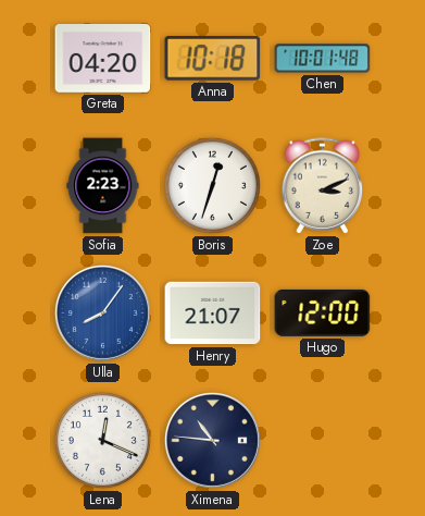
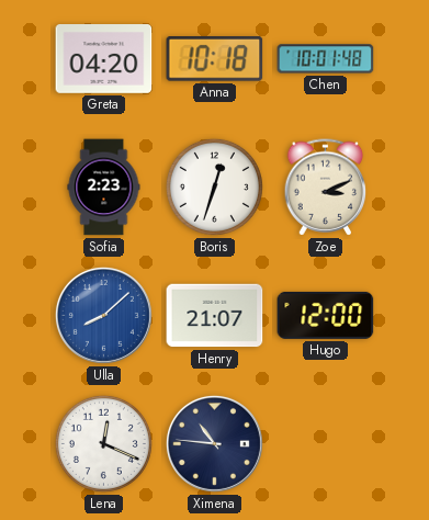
Ulla: 8:06 -> 8:08
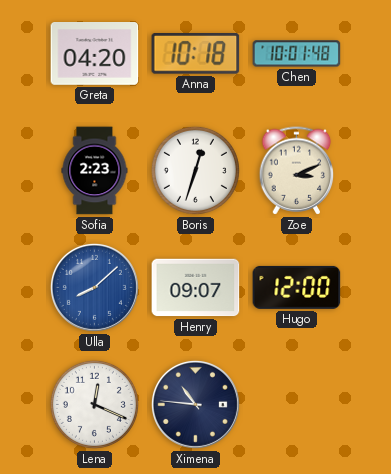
Henry: 21:07 -> 09:07
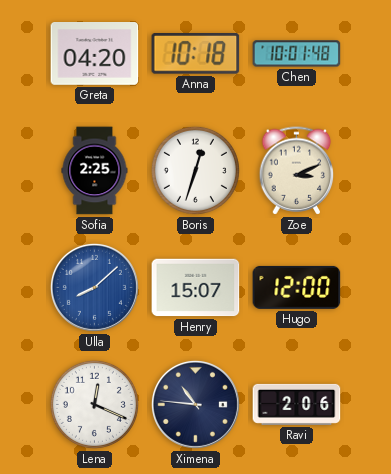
Sofia: 2:23 -> 2:25
Henry: 09:07 -> 15:07
Ravi: none -> 2:06
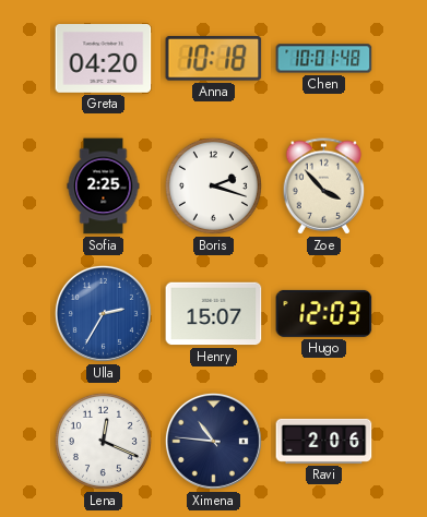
Boris: 12:33 -> 2:18
Zoe: 3:11 -> 3:53
Ulla: 8:08 -> 2:35
Hugo: 12:00 -> 12:03
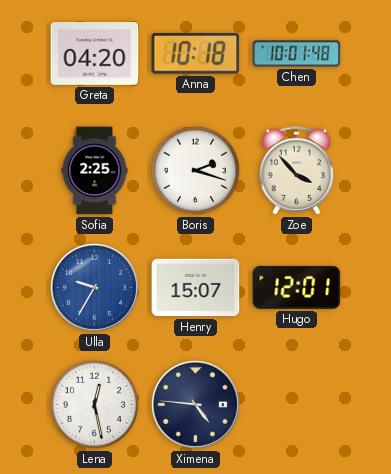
Ulla: 2:35 -> 9:35
Hugo: 12:03 -> 12:01
Lena: 12:19 -> 12:28
Ximena: 10:46 -> 4:46
Ravi: 2:06 -> none
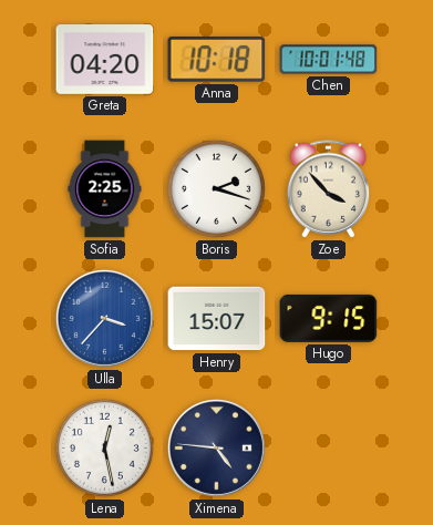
Ulla: 9:35 -> 3:37
Hugo: 12:01 -> 9:15
